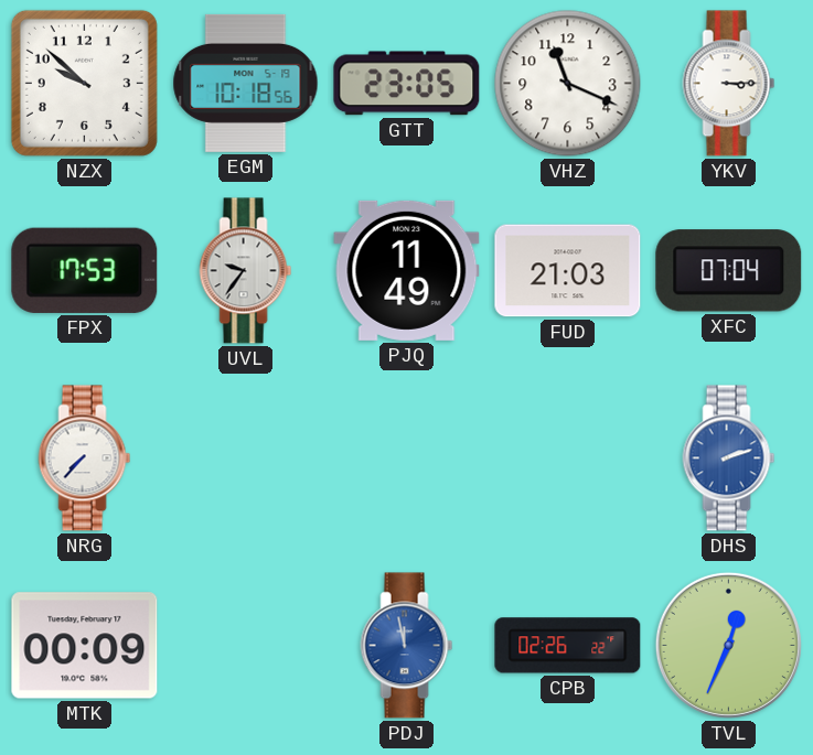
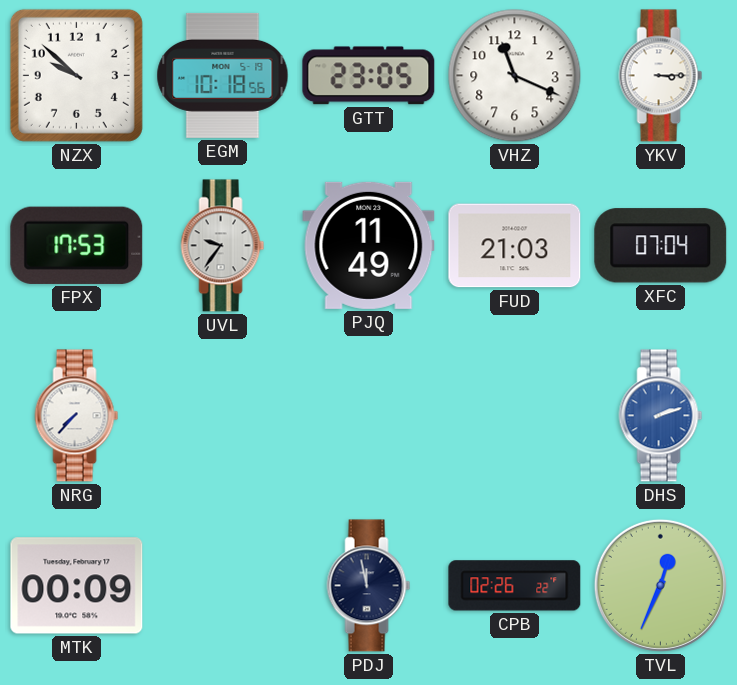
PDJ dial: blue -> navy
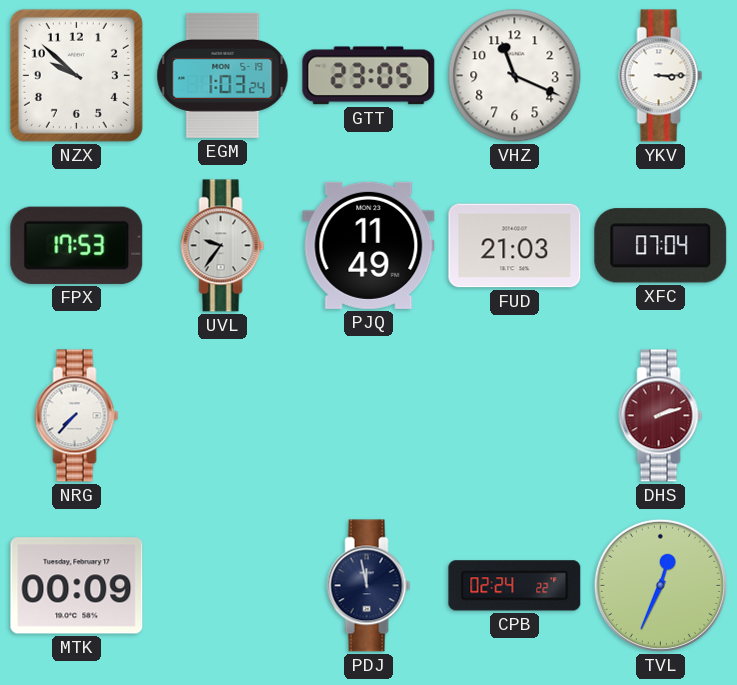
EGM: 10:18 -> 1:03
DHS dial: blue -> burgundy
CPB: 02:26 -> 02:24
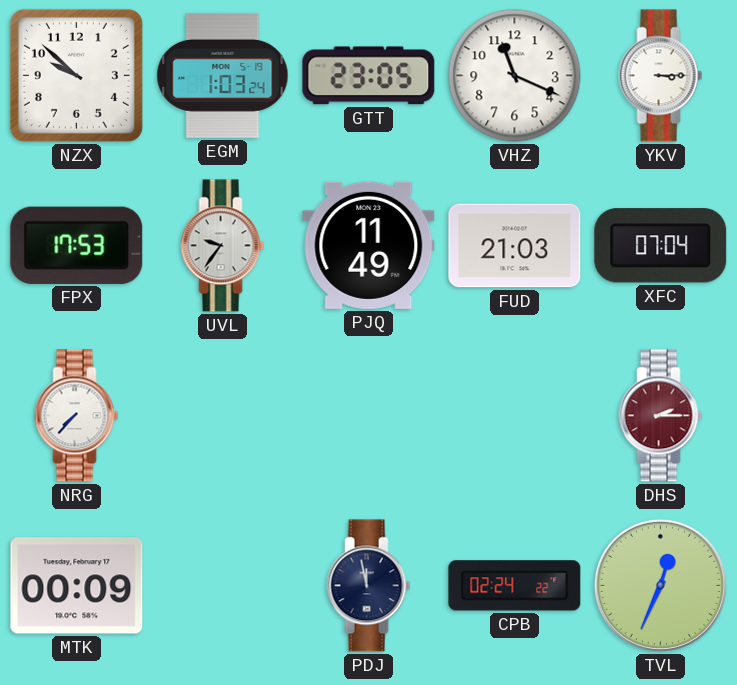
DHS: 2:12 -> 2:15
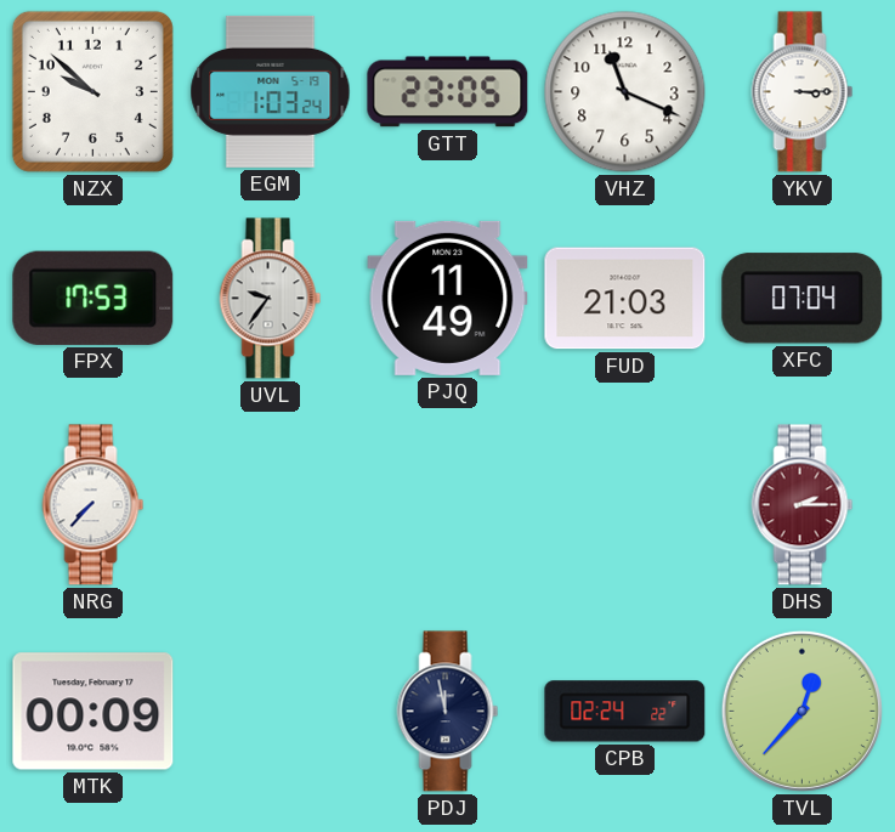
TVL: 12:34 -> 12:37
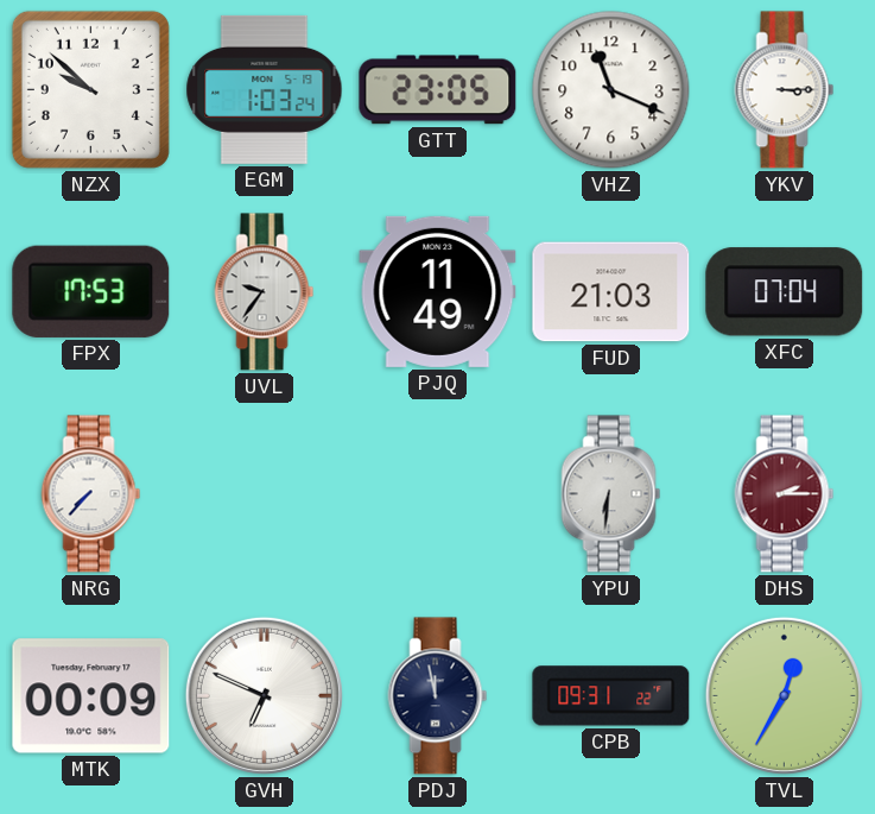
YPU: none -> 6:31
GVH: none -> 6:49
CPB: 02:24 -> 09:31
TVL: 12:37 -> 12:35
